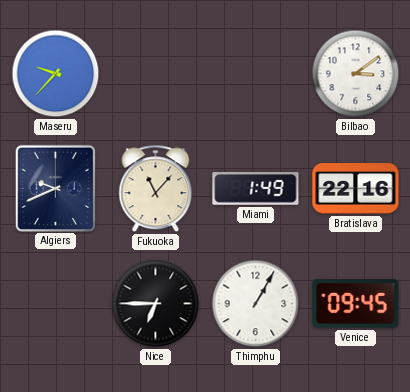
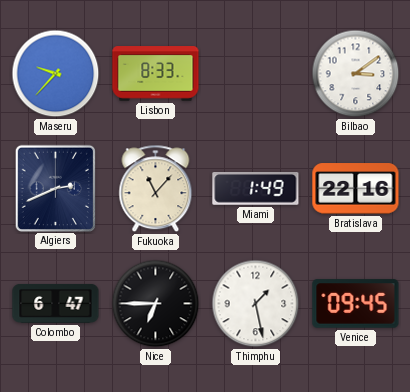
Lisbon: none -> 8:33
Algiers: 9:41 -> 2:41
Colombo: none -> 6:47
Thimphu: 1:05 -> 1:28
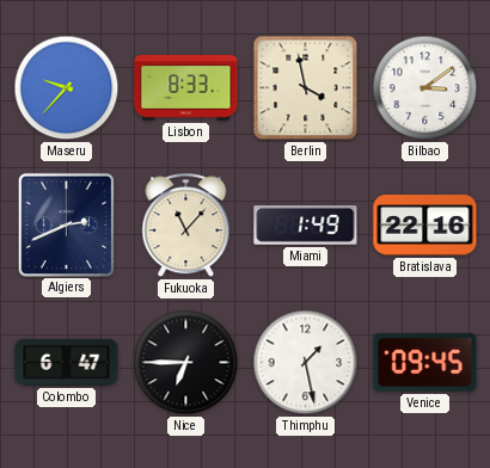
Berlin: none -> 3:58
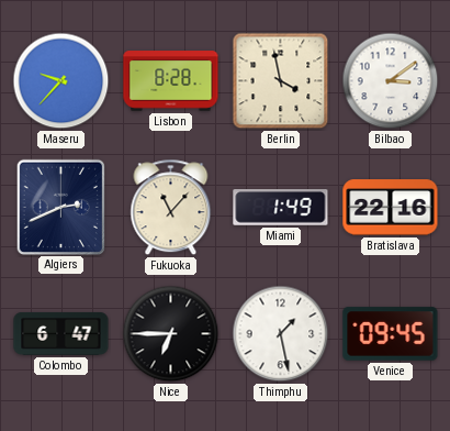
Lisbon: 8:33 -> 8:28
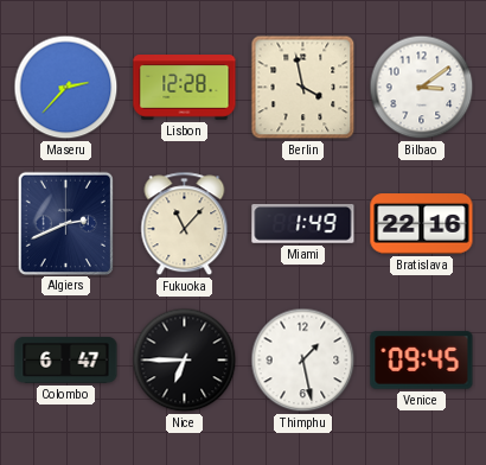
Maseru: 9:37 -> 2:37
Lisbon: 8:28 -> 12:28
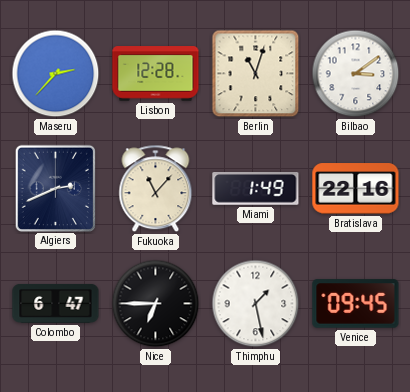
Berlin: 3:58 -> 11:03
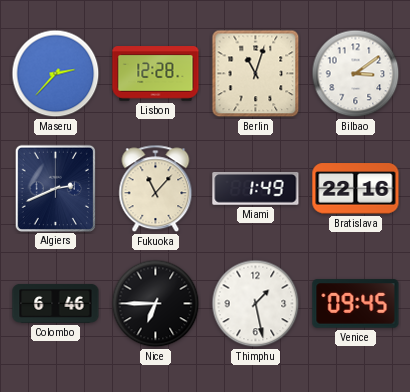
Colombo: 6:47 -> 6:46
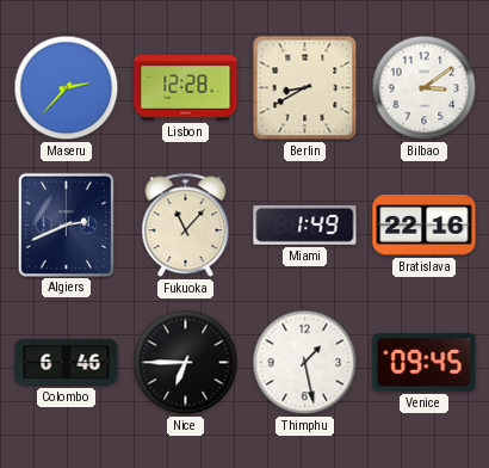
Berlin: 11:03 -> 8:40
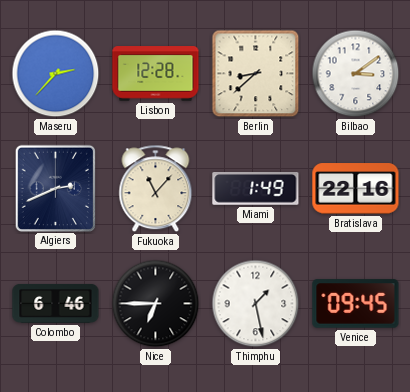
Berlin: 8:40 -> 8:38
